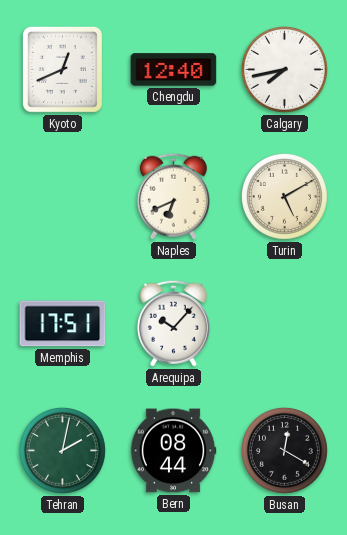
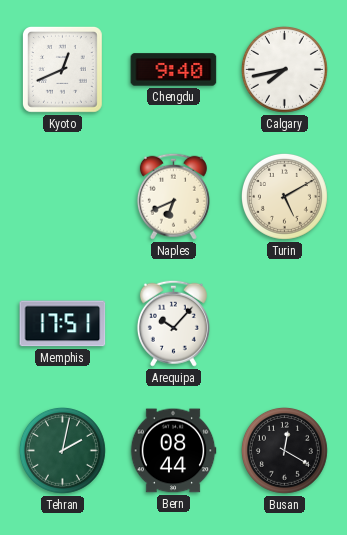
Chengdu: 12:40 -> 9:40
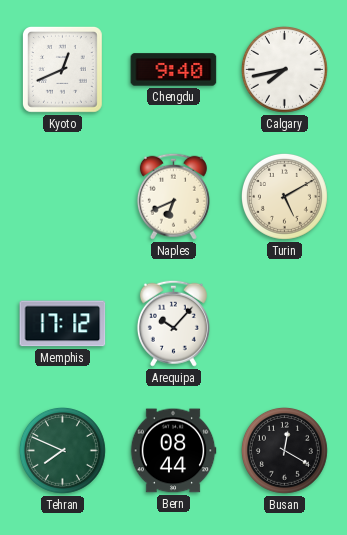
Memphis: 17:51 -> 17:12
Tehran: 2:02 -> 7:49
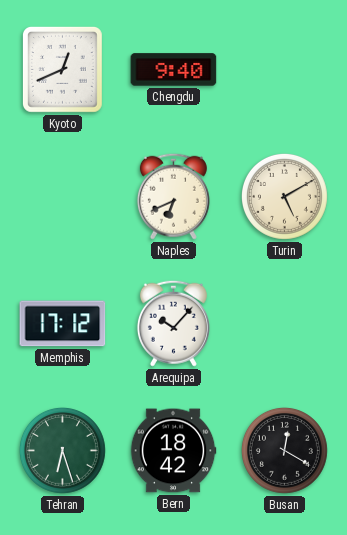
Calgary: 7:43 -> none
Tehran: 7:49 -> 6:27
Bern: 08:44 -> 18:42
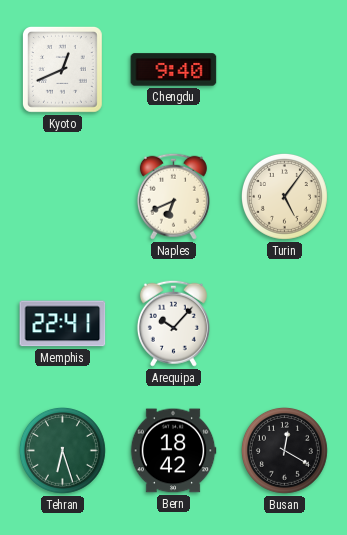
Turin: 5:10 -> 5:06
Memphis: 17:12 -> 22:41
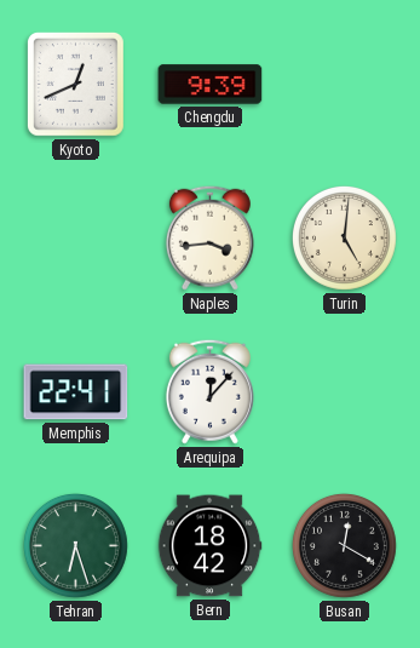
Chengdu: 9:40 -> 9:39
Naples: 6:41 -> 3:44
Turin: 5:06 -> 5:01
Arequipa: 10:07 -> 12:07
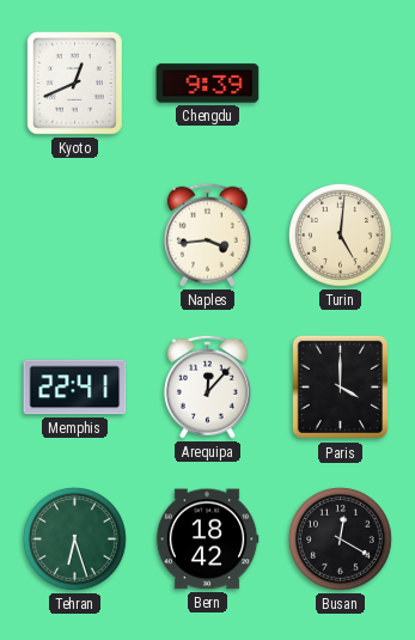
Paris: none -> 4:00
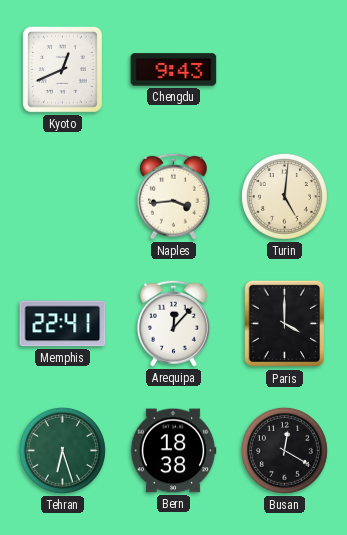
Chengdu: 9:39 -> 9:43
Bern: 18:42 -> 18:38
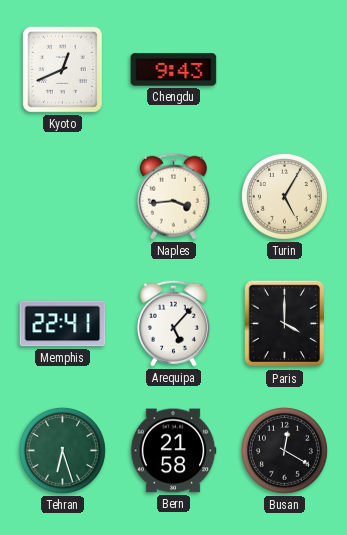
Turin: 5:01 -> 5:05
Arequipa: 12:07 -> 5:07
Bern: 18:38 -> 21:58
